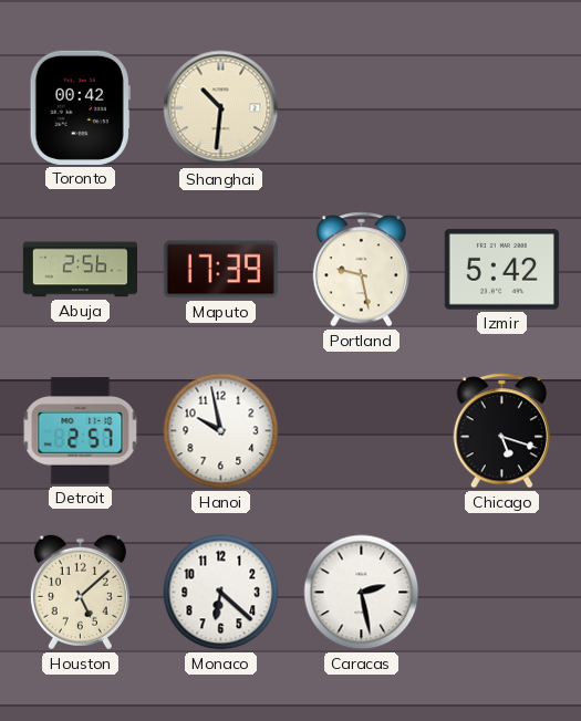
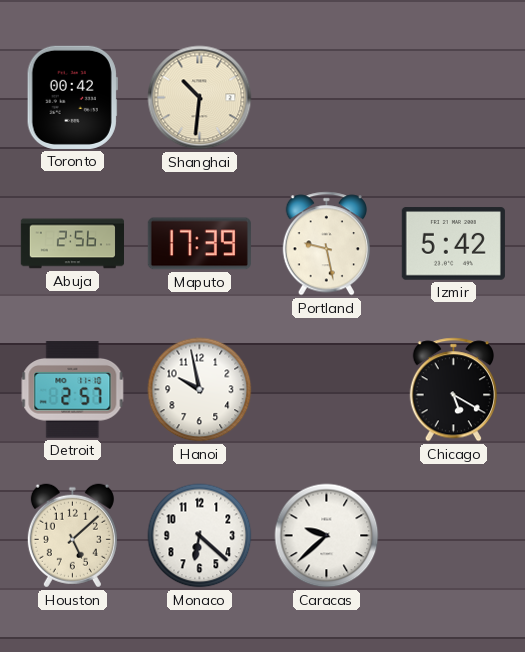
Chicago: 5:18 -> 5:20
Caracas: 2:28 -> 9:38
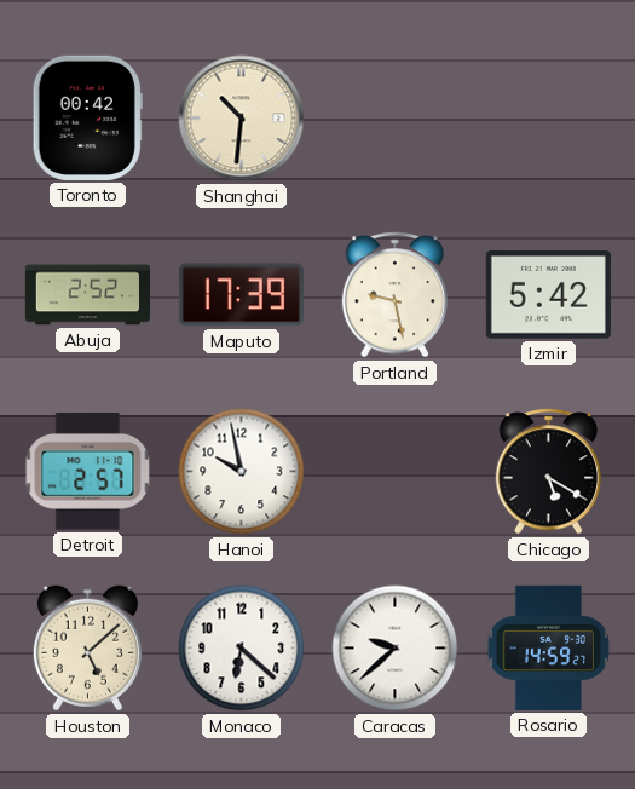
Abuja: 2:56 -> 2:52
Rosario: none -> 14:59
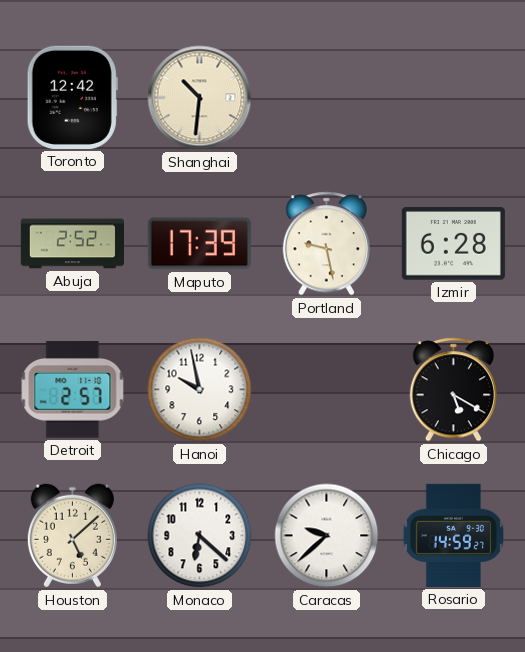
Toronto: 00:42 -> 12:42
Izmir: 5:42 -> 6:28
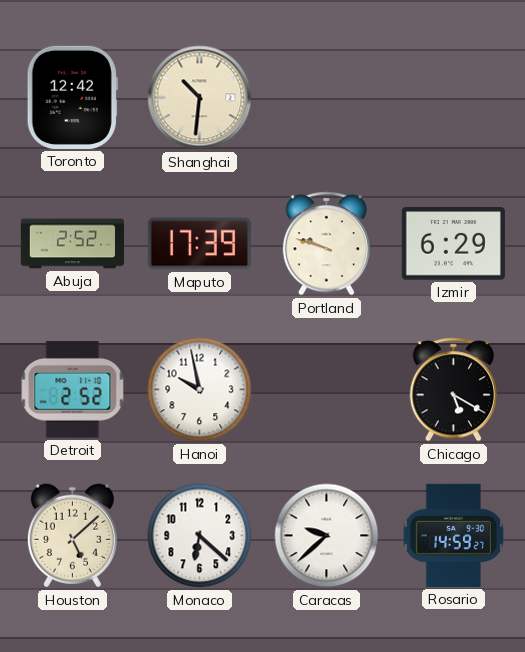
Portland: 9:28 -> 9:48
Izmir: 6:28 -> 6:29
Detroit: 2:57 -> 2:52
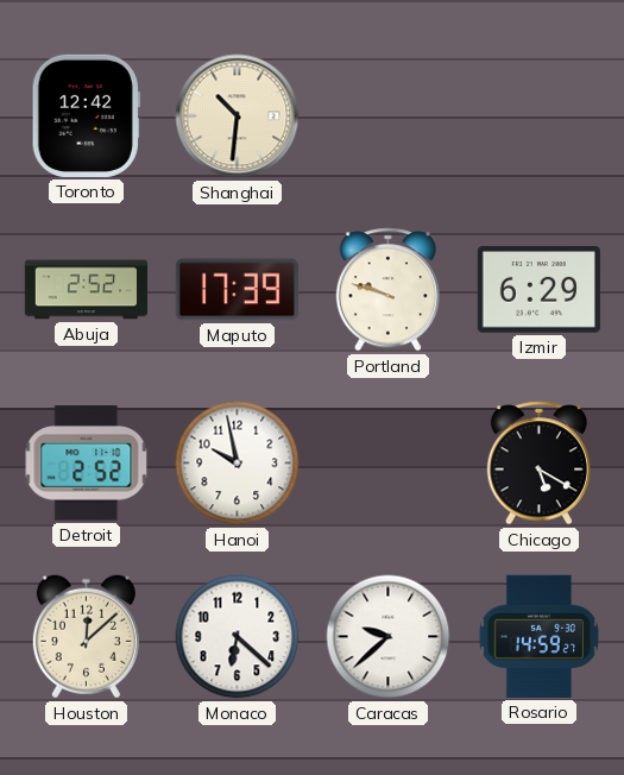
Houston: 5:08 -> 12:08
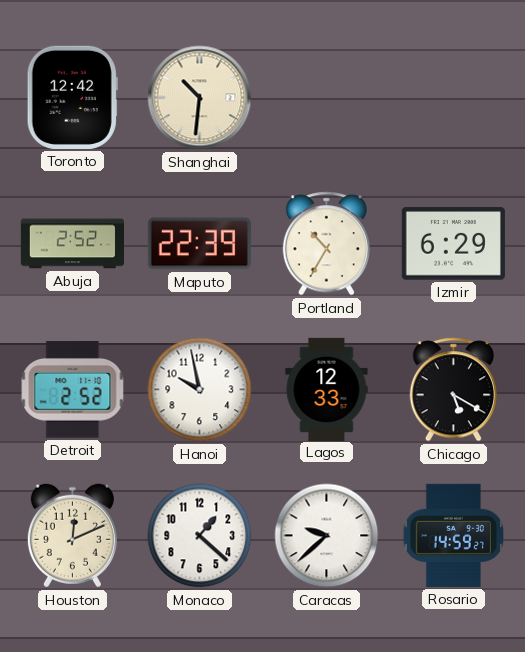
Maputo: 17:39 -> 22:39
Portland: 9:48 -> 10:35
Lagos: none -> 12:33
Houston: 12:08 -> 12:11
Monaco: 6:22 -> 1:22
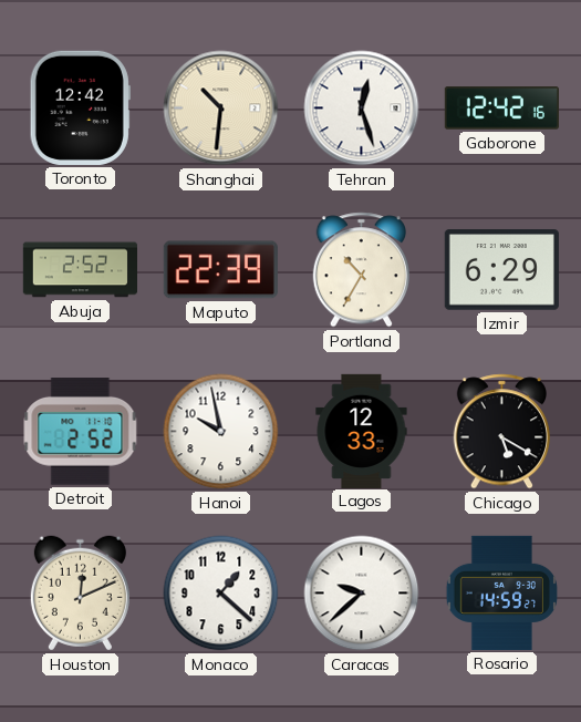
Tehran: none -> 12:27
Gaborone: none -> 12:42
